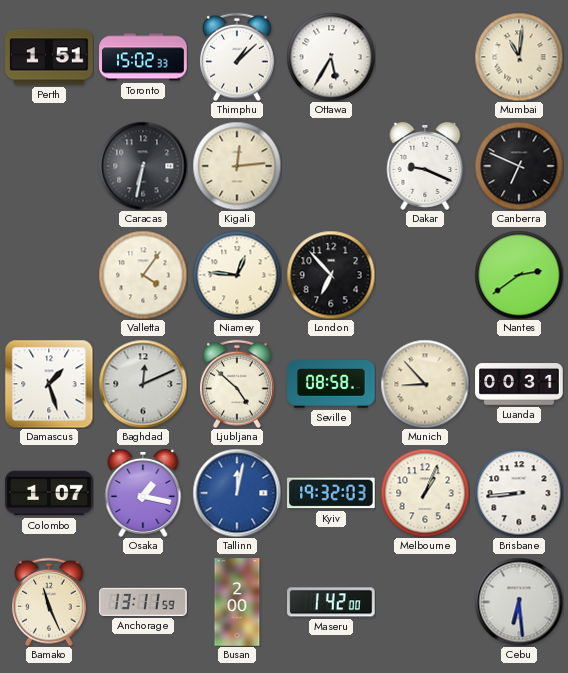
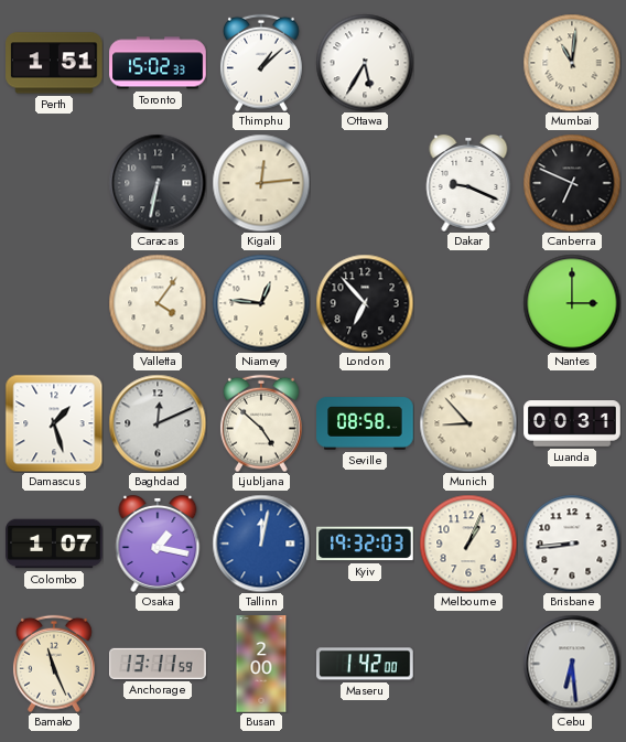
Nantes: 2:39 -> 3:00
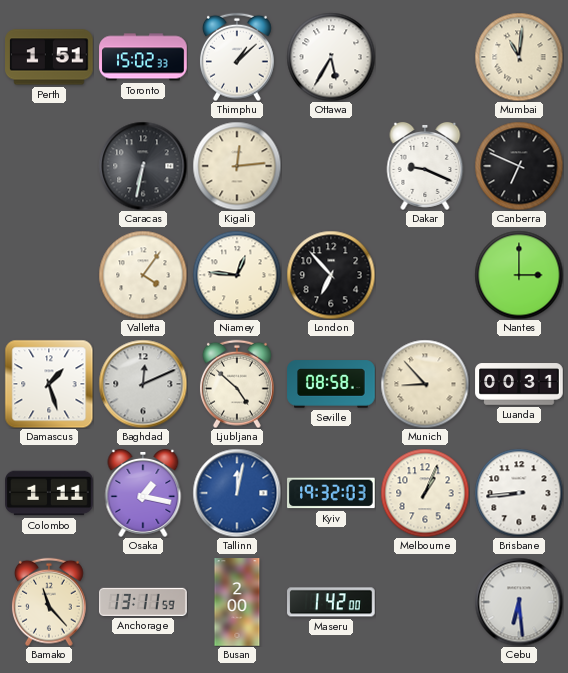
Colombo: 1:07 -> 1:11
Bamako: 11:26 -> 11:23
